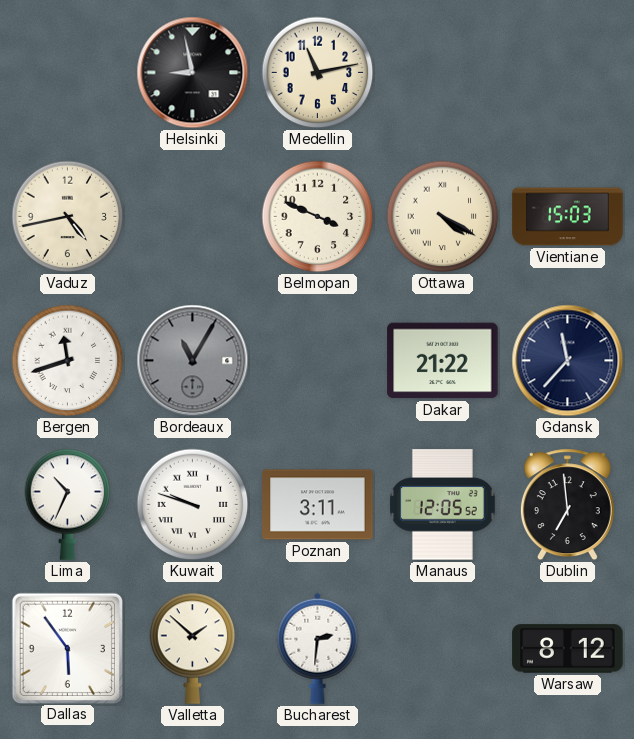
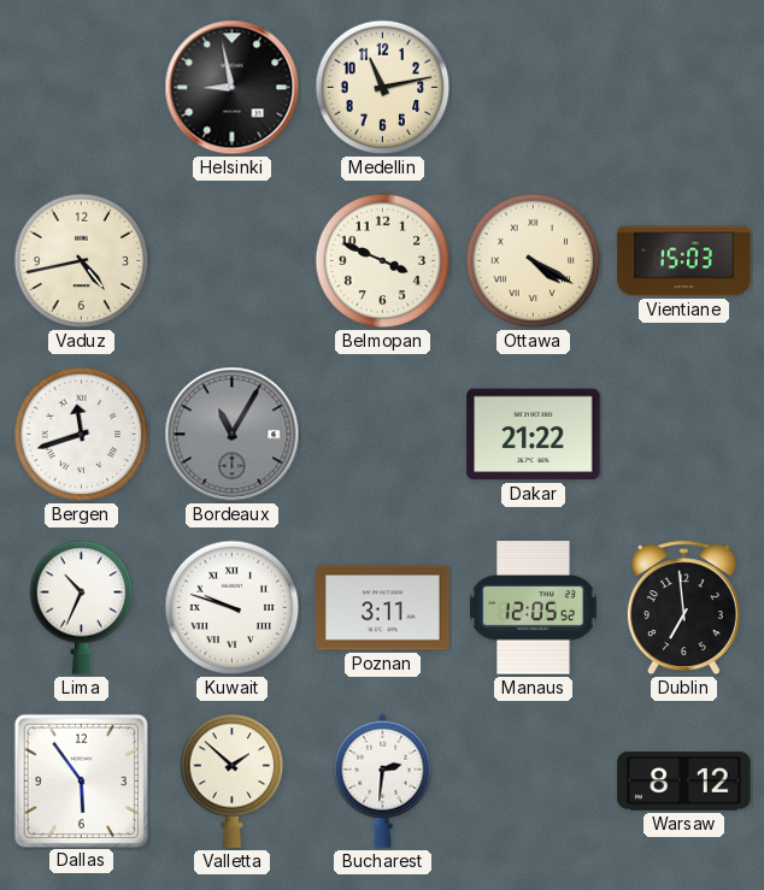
Gdansk: 11:37 -> none
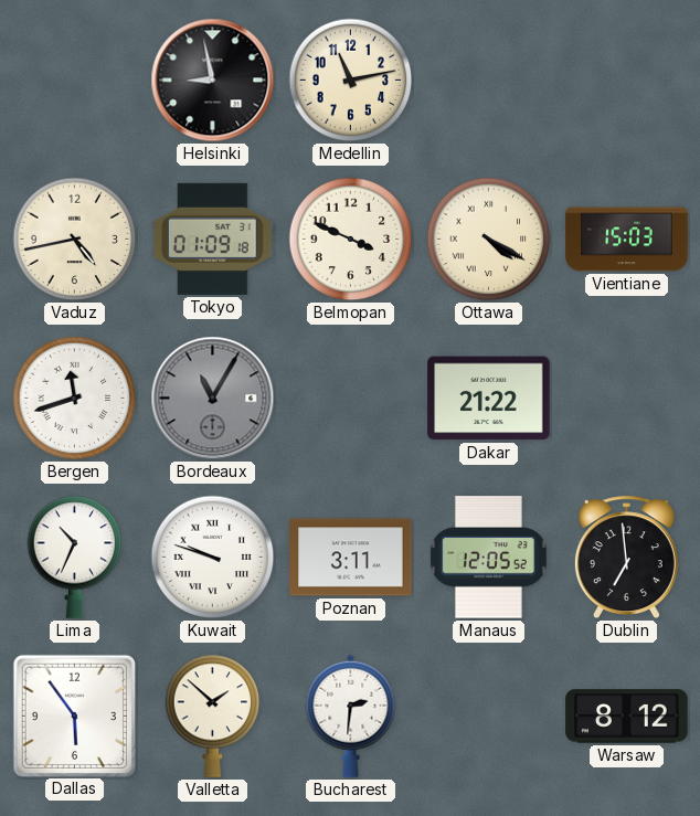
Tokyo: none -> 01:09
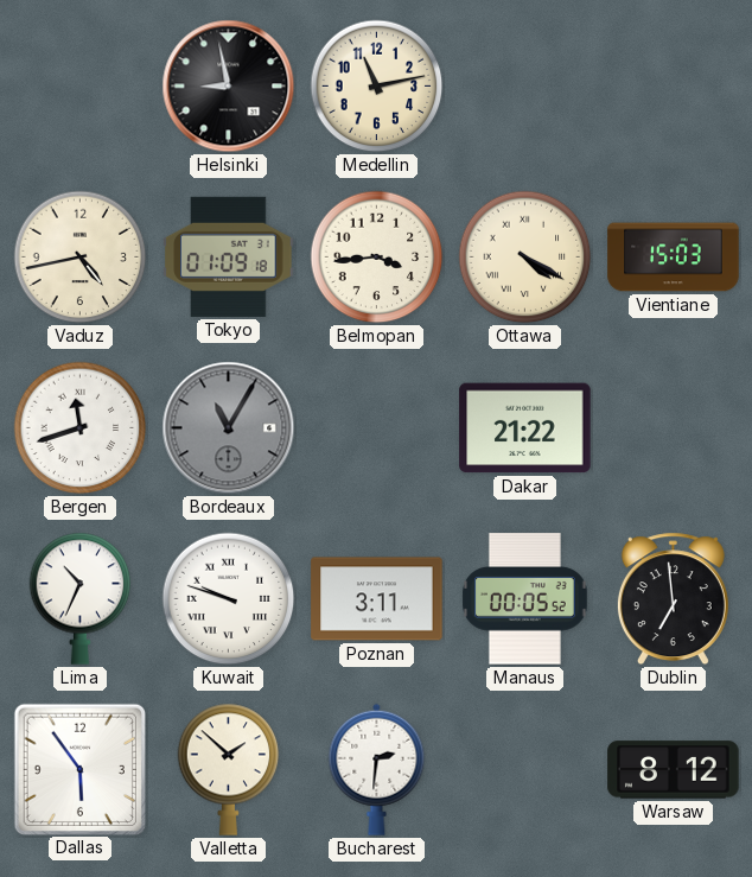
Belmopan: 3:49 -> 3:44
Manaus: 12:05 -> 00:05
